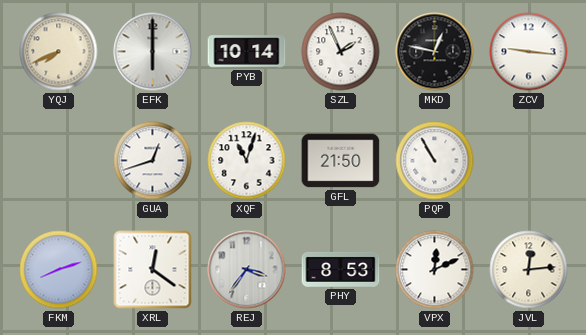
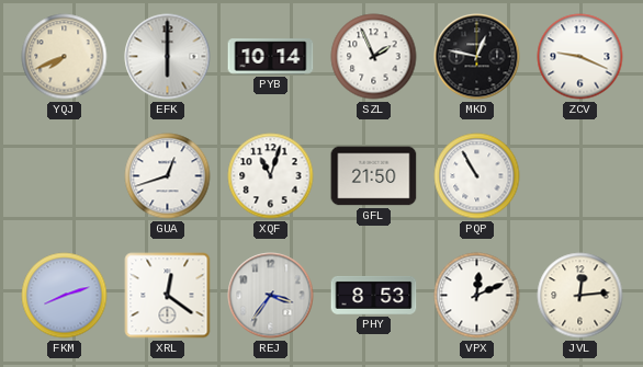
ZCV: 9:16 -> 9:19
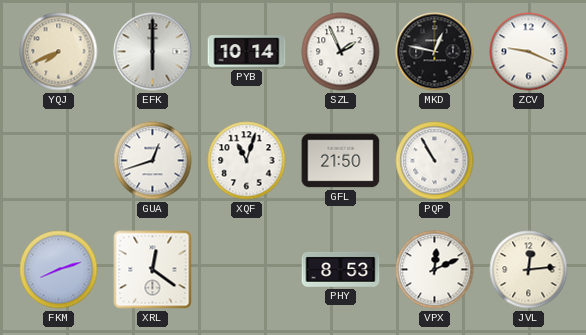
REJ: 3:36 -> none
